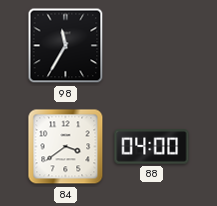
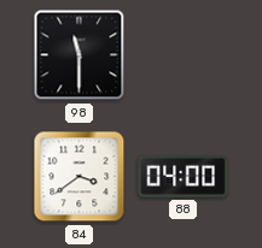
98: 11:35 -> 11:30
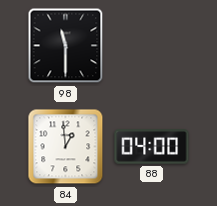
84: 3:39 -> 12:59
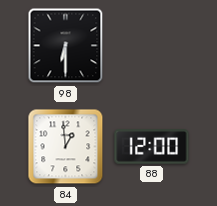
98: 11:30 -> 6:30
88: 04:00 -> 12:00
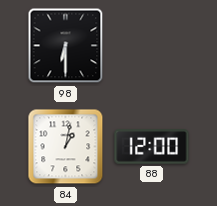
84: 12:59 -> 1:02
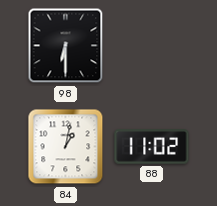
88: 12:00 -> 11:02
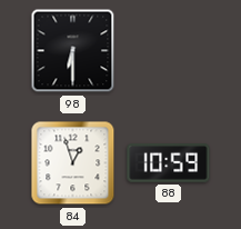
84: 1:02 -> 12:57
88: 11:02 -> 10:59
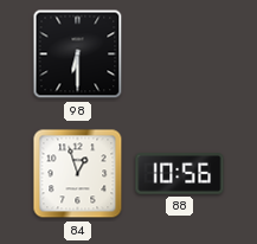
88: 10:59 -> 10:56
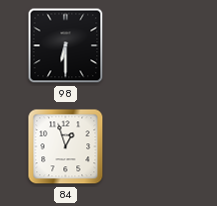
88: 10:56 -> none
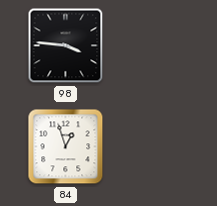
98: 6:30 -> 3:46
